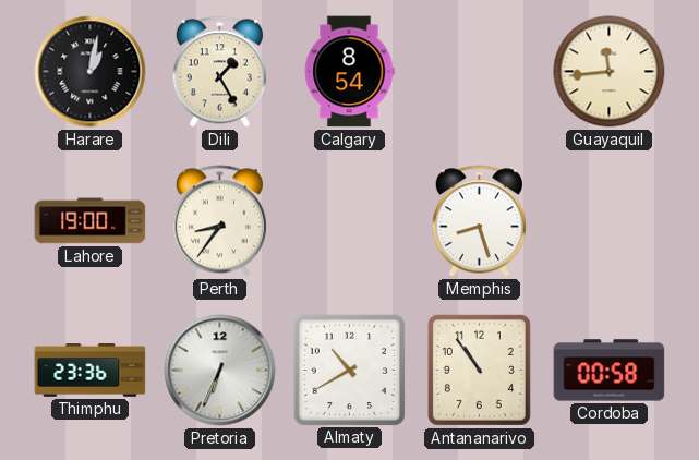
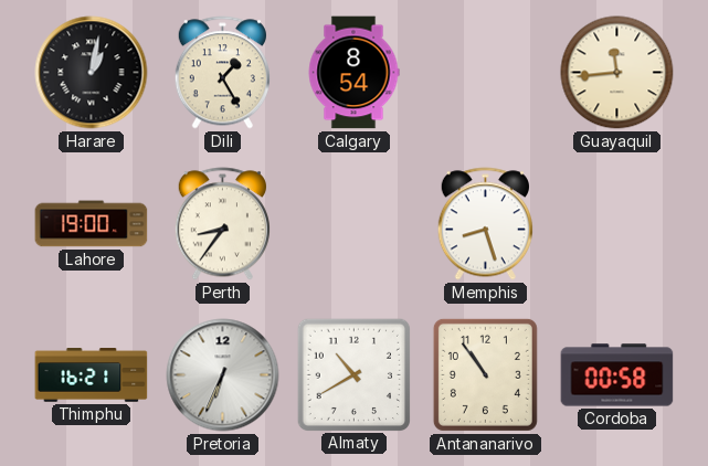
Thimphu: 23:36 -> 16:21
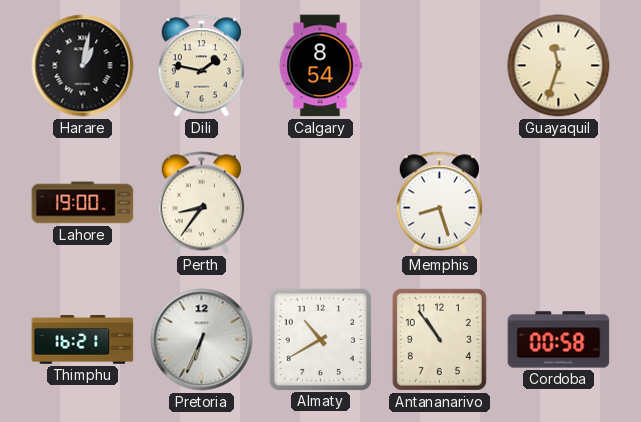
Dili: 1:25 -> 1:47
Guayaquil: 11:44 -> 11:33
